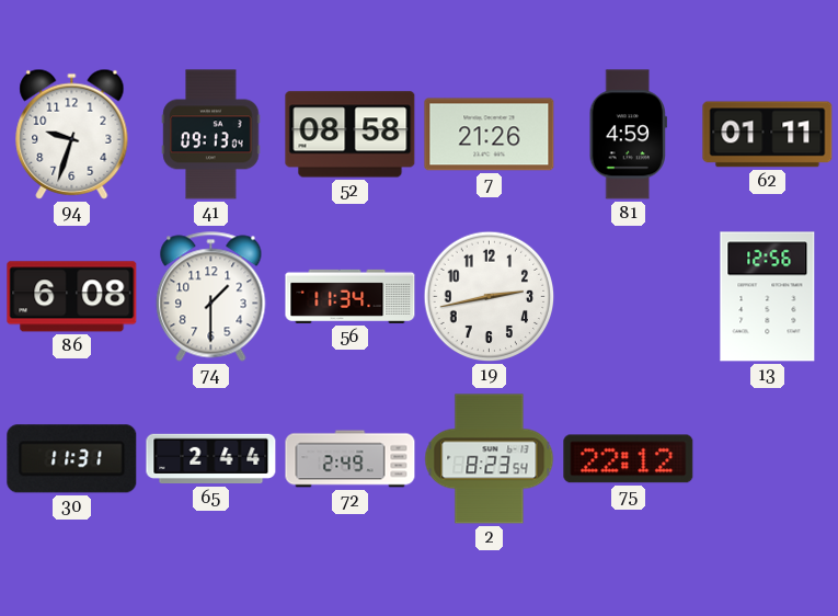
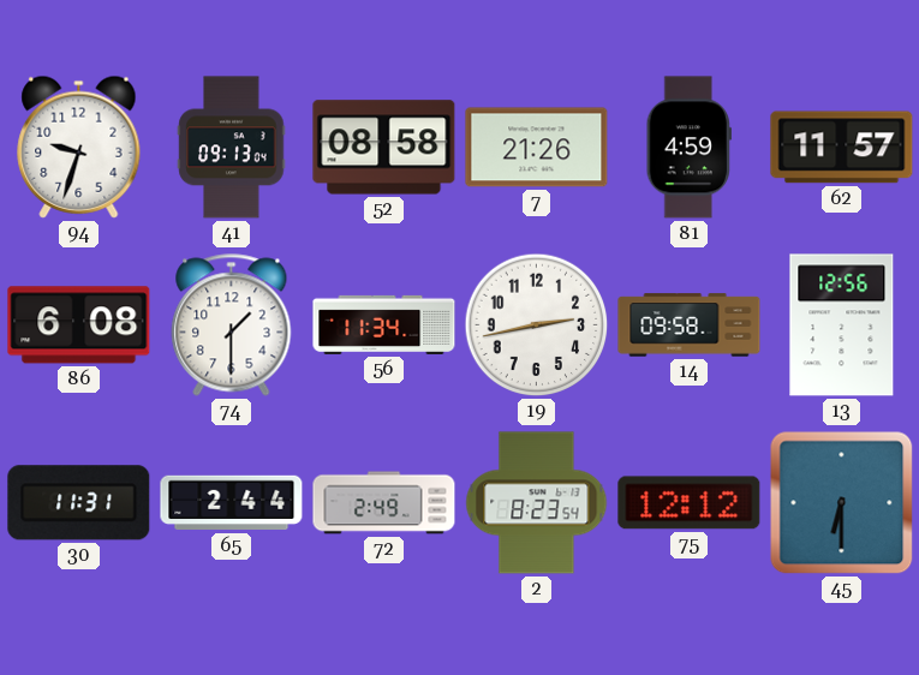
62: 01:11 -> 11:57
14: none -> 09:58
75: 22:12 -> 12:12
45: none -> 6:30
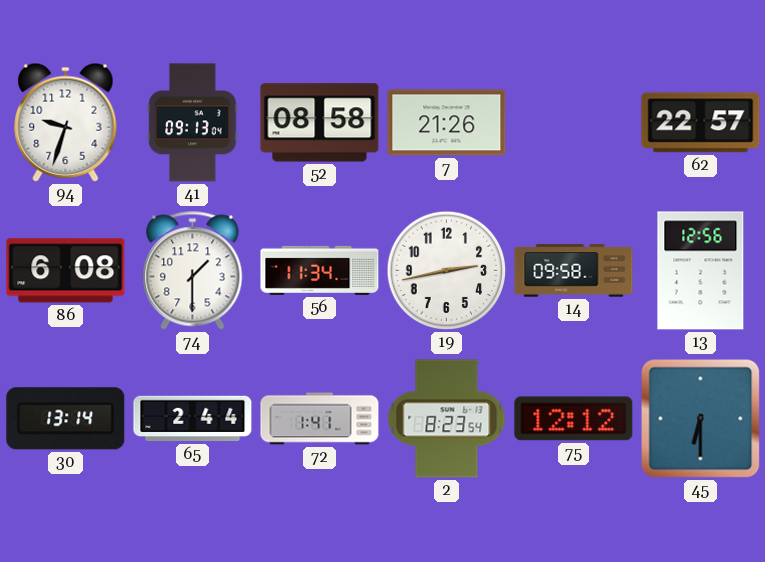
81: 4:59 -> none
62: 11:57 -> 22:57
30: 11:31 -> 13:14
72: 2:49 -> 1:41
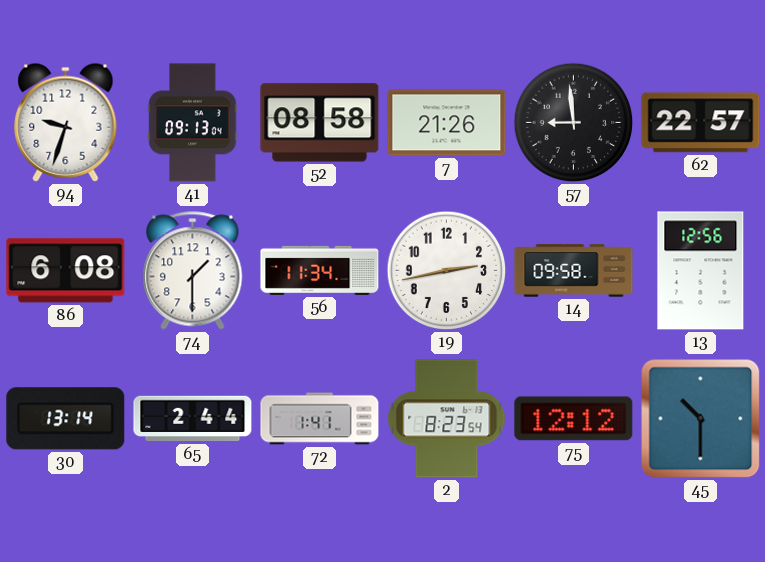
57: none -> 8:59
45: 6:30 -> 10:30
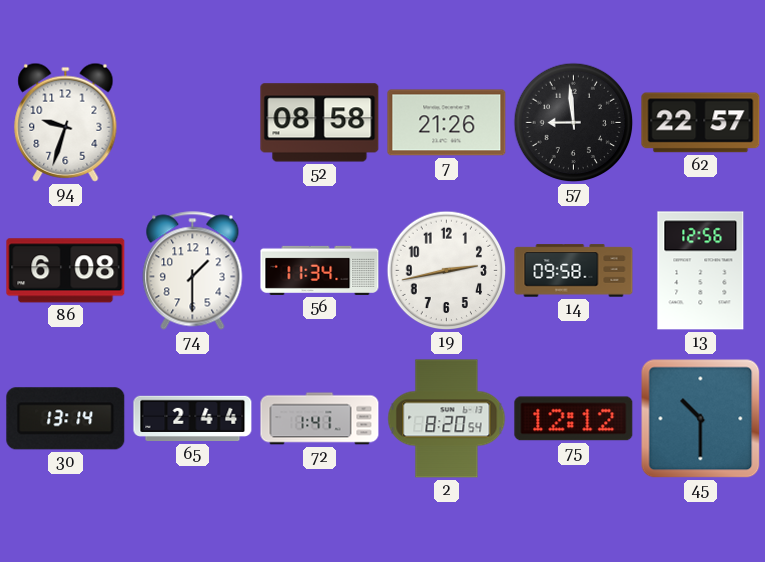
41: 09:13 -> none
2: 8:23 -> 8:20
